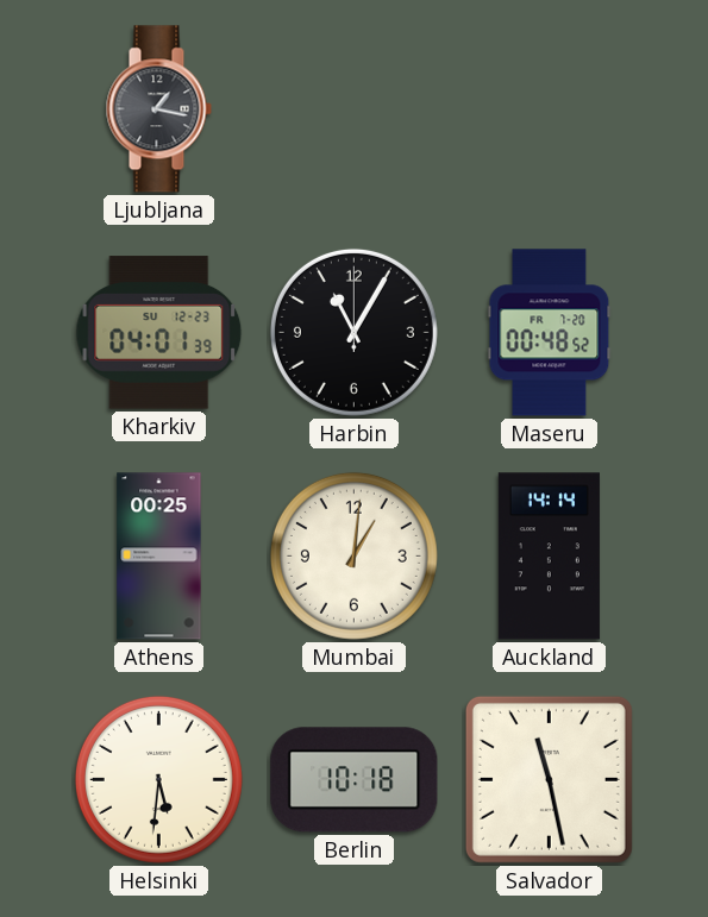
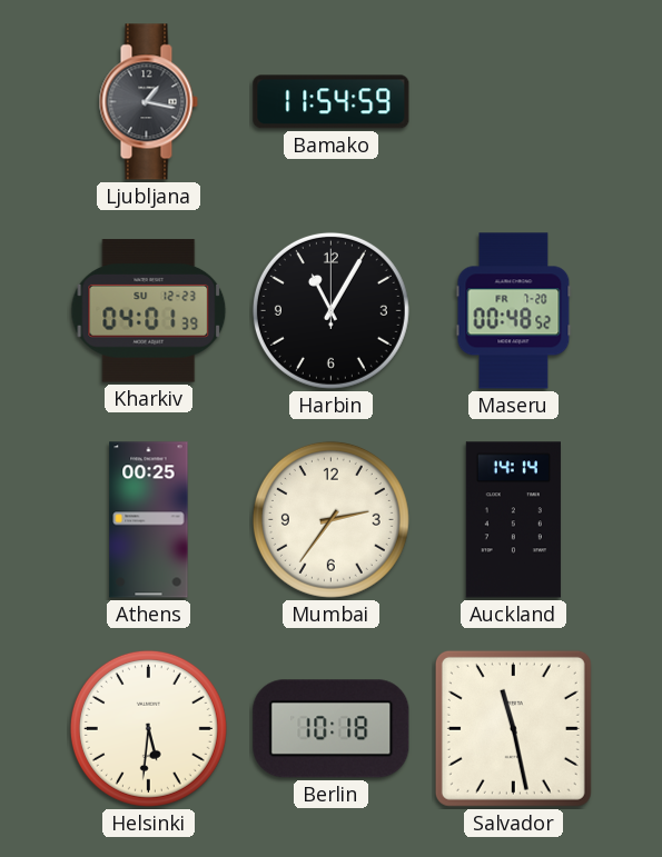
Bamako: none -> 11:54
Mumbai: 1:01 -> 2:36
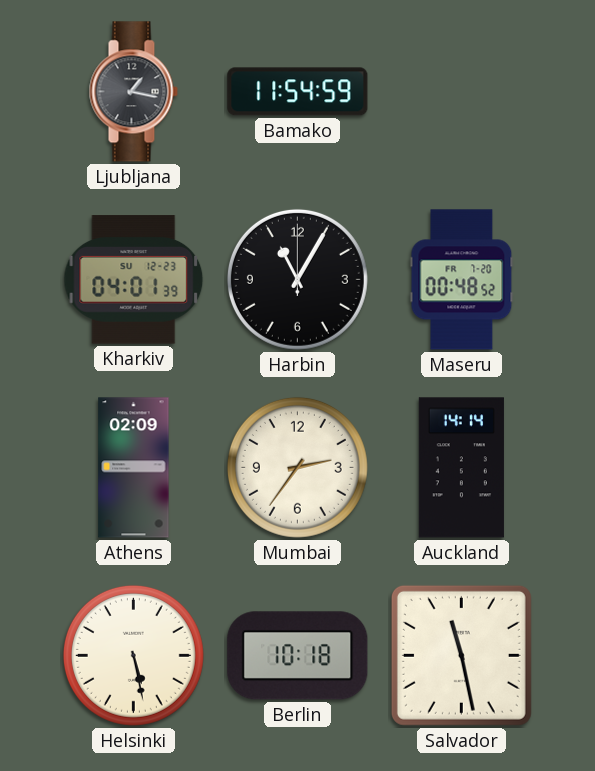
Athens: 00:25 -> 02:09
Helsinki: 5:31 -> 5:28
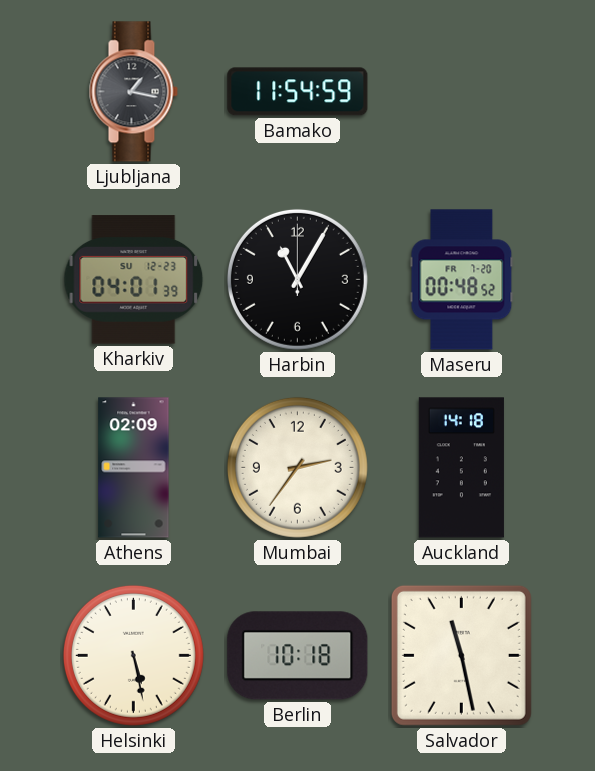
Auckland: 14:14 -> 14:18
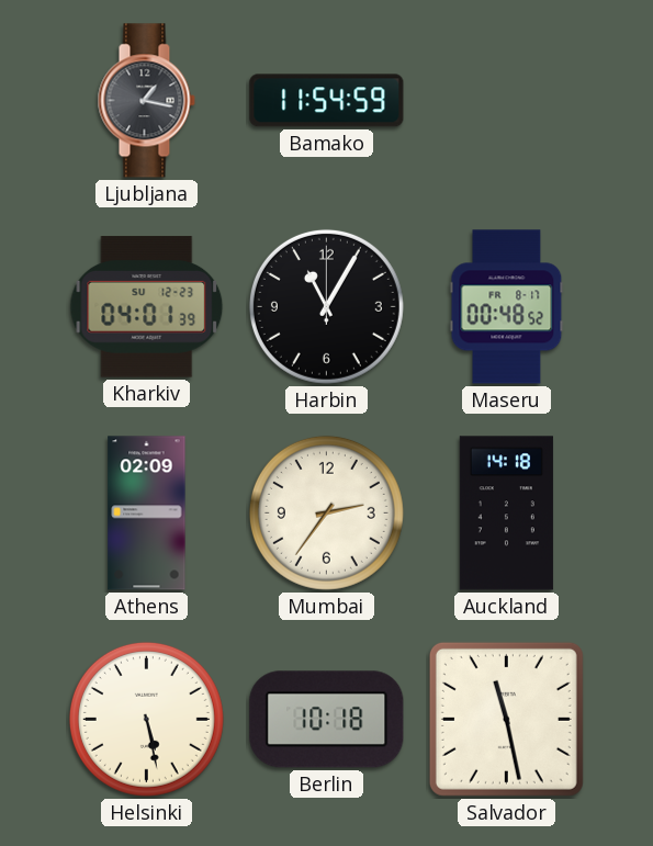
Maseru date: FR 7-20 -> FR 8-17
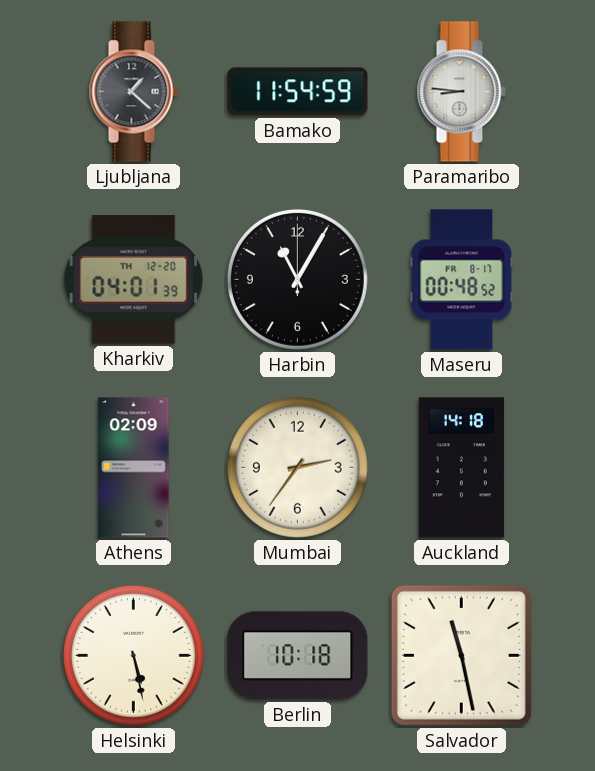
Ljubljana: 1:17 -> 1:22
Paramaribo: none -> 8:46
Kharkiv date: SU 12-23 -> TH 12-20
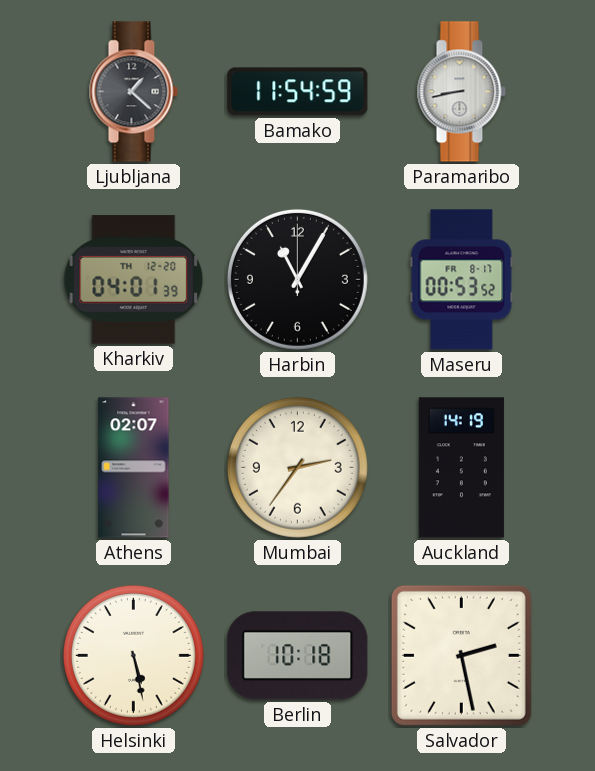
Paramaribo: 8:46 -> 8:43
Maseru: 00:48 -> 00:53
Athens: 02:09 -> 02:07
Auckland: 14:18 -> 14:19
Salvador: 11:28 -> 2:28
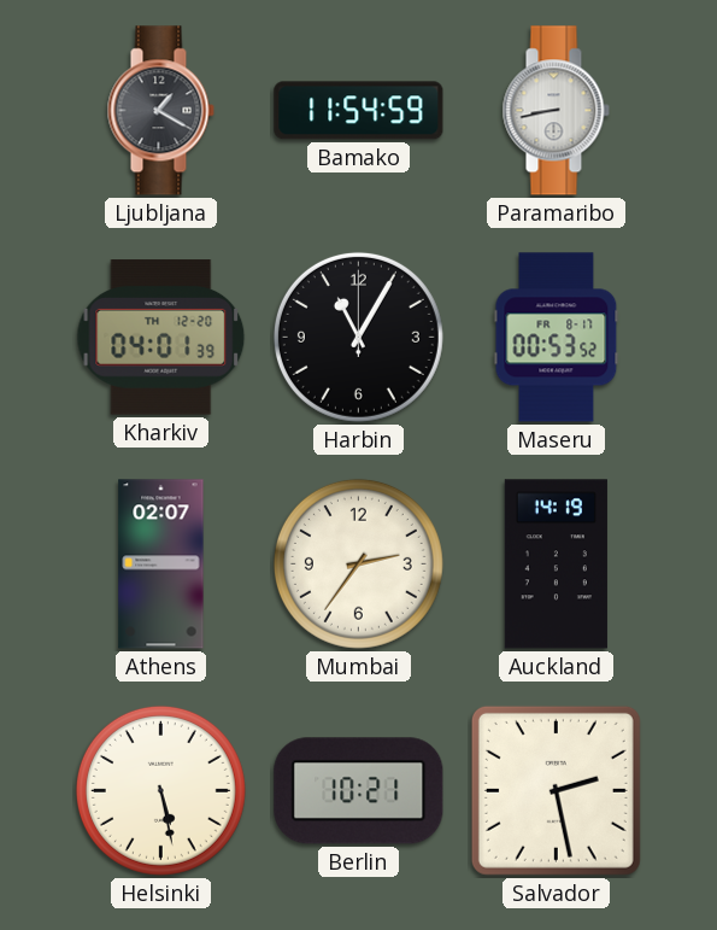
Ljubljana: 1:22 -> 1:20
Berlin: 10:18 -> 10:21
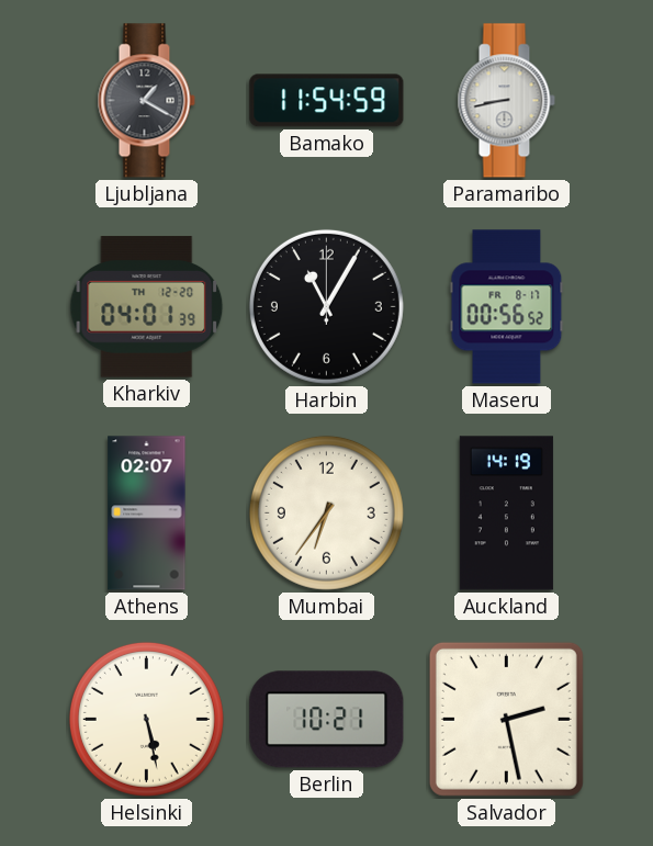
Maseru: 00:53 -> 00:56
Mumbai: 2:36 -> 6:36
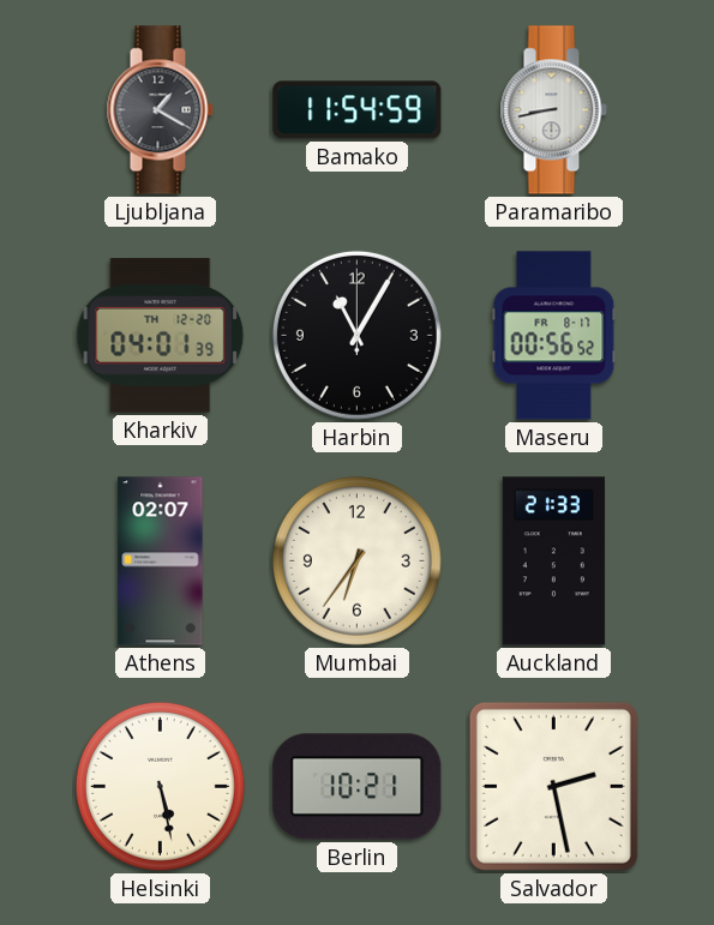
Auckland: 14:19 -> 21:33
